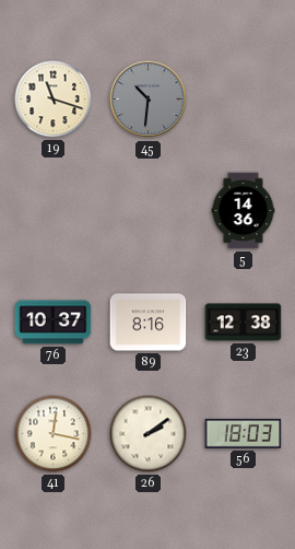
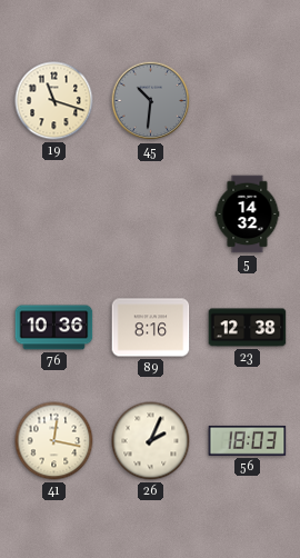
5: 14:36 -> 14:32
76: 10:37 -> 10:36
26: 2:09 -> 2:04
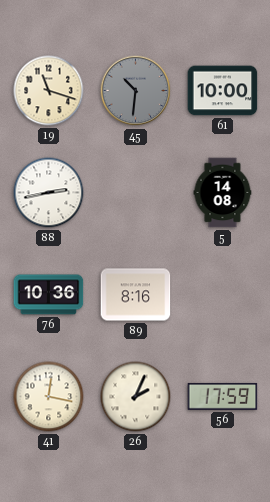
61: none -> 10:00
88: none -> 2:43
5: 14:32 -> 14:08
23: 12:38 -> none
56: 18:03 -> 17:59
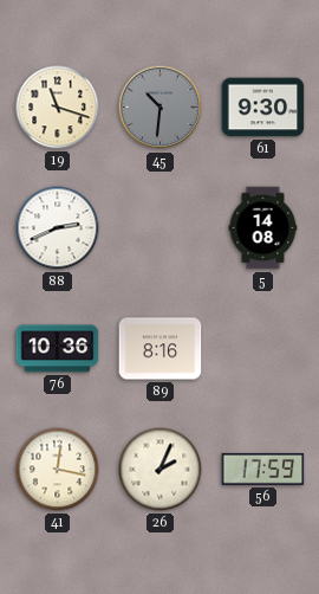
61: 10:00 -> 9:30
88: 2:43 -> 2:41
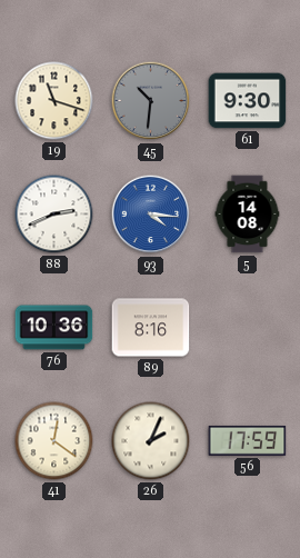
93: none -> 4:16
41: 12:17 -> 12:21
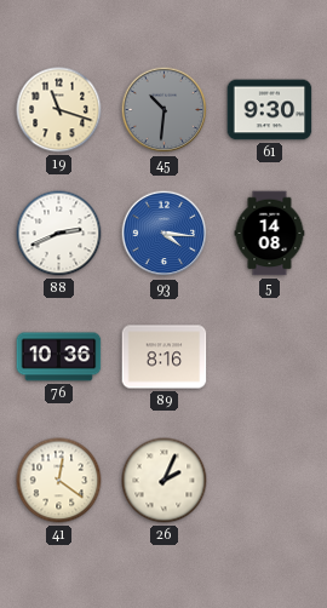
56: 17:59 -> none
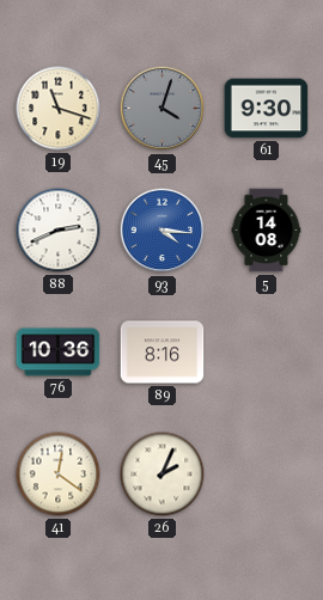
45: 10:31 -> 4:03
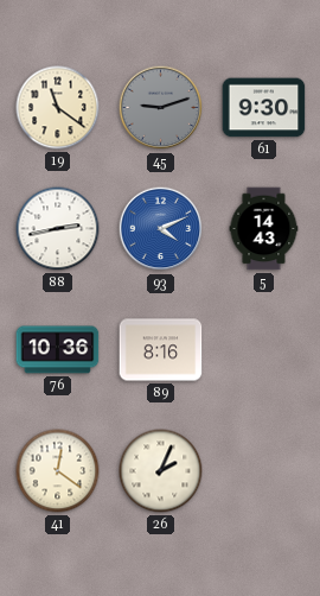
19: 11:18 -> 11:21
45: 4:03 -> 9:12
88: 2:41 -> 2:43
93: 4:16 -> 4:11
5: 14:08 -> 14:43
